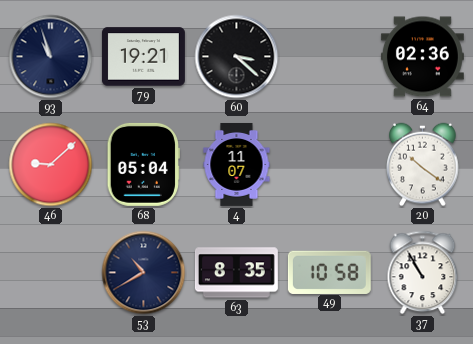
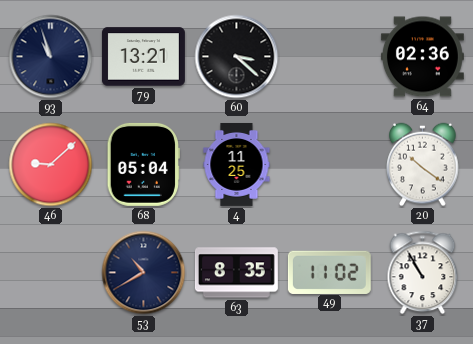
79: 19:21 -> 13:21
4: 11:07 -> 11:25
49: 10:58 -> 11:02
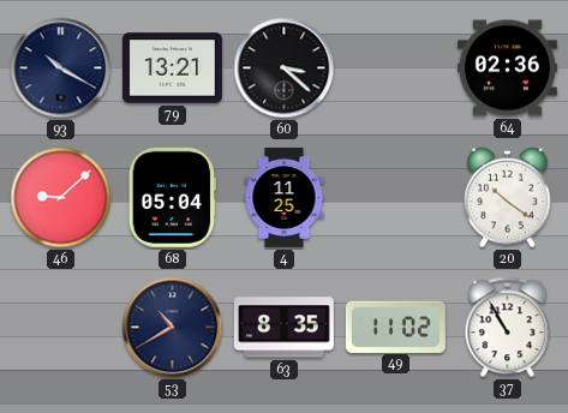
93: 10:57 -> 10:20
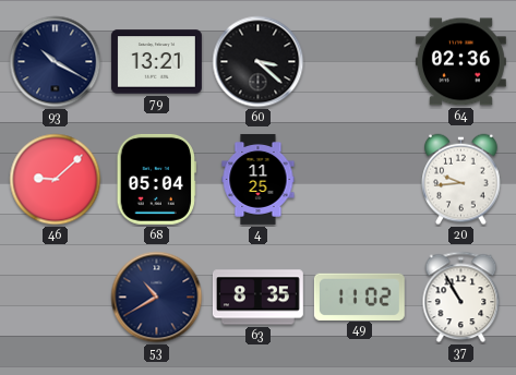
20: 10:21 -> 9:44
